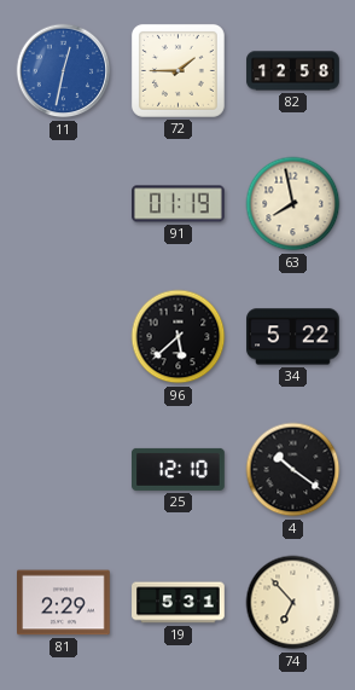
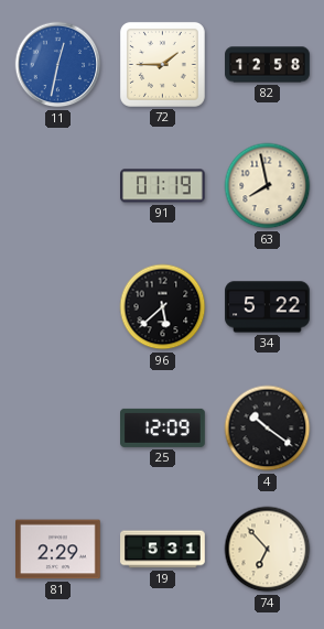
25: 12:10 -> 12:09
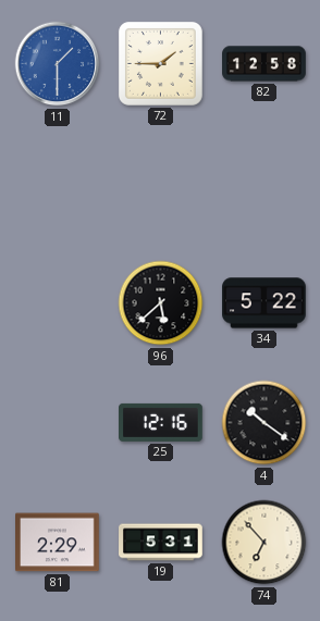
11: 12:32 -> 1:30
91: 01:19 -> none
63: 7:58 -> none
25: 12:09 -> 12:16
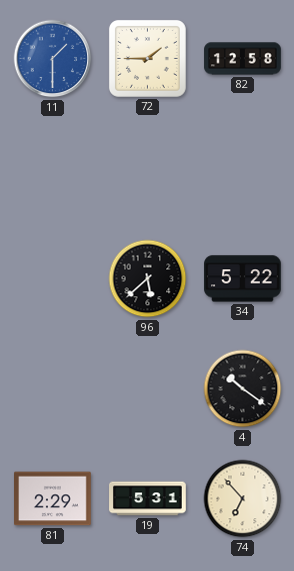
25: 12:16 -> none
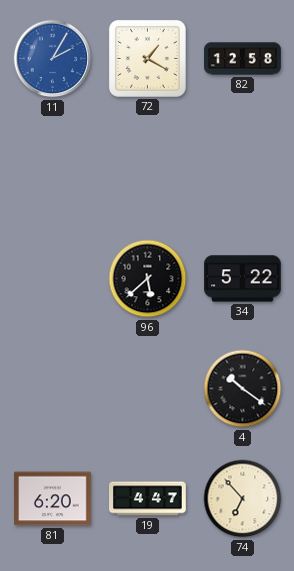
11: 1:30 -> 2:05
72: 1:45 -> 1:20
81: 2:29 -> 6:20
19: 5:31 -> 4:47
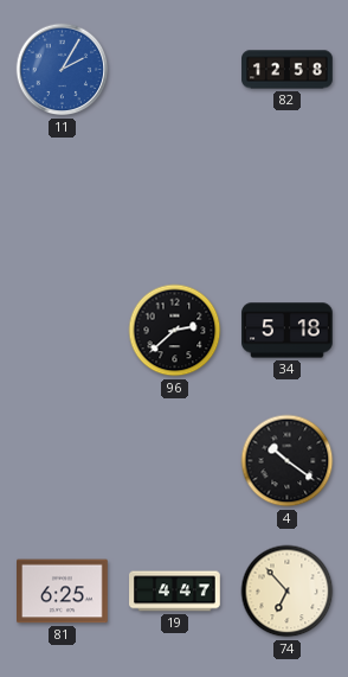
72: 1:20 -> none
96: 5:38 -> 2:38
34: 5:22 -> 5:18
81: 6:20 -> 6:25
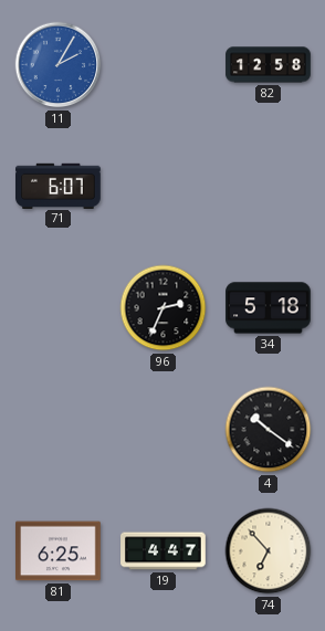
71: none -> 6:07
96: 2:38 -> 2:34
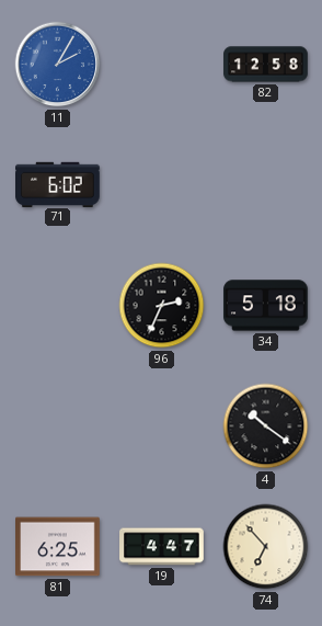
71: 6:07 -> 6:02
